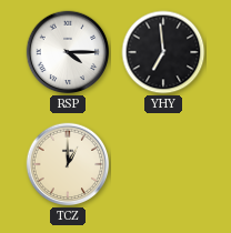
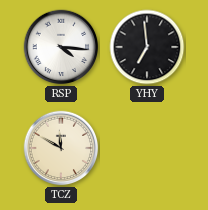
RSP: 4:15 -> 4:16
TCZ: 1:00 -> 11:50
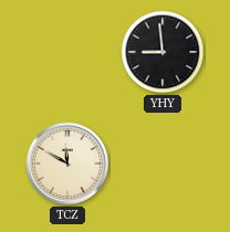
RSP: 4:16 -> none
YHY: 6:59 -> 8:59
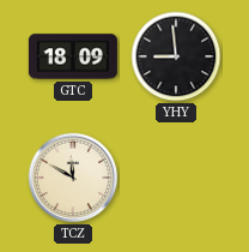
GTC: none -> 18:09
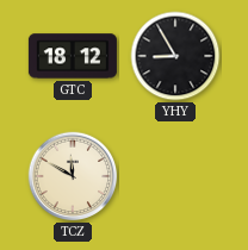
GTC: 18:09 -> 18:12
YHY: 8:59 -> 8:55
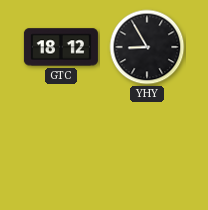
TCZ: 11:50 -> none
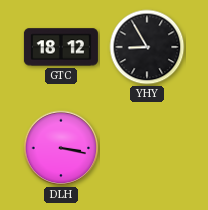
DLH: none -> 3:17
